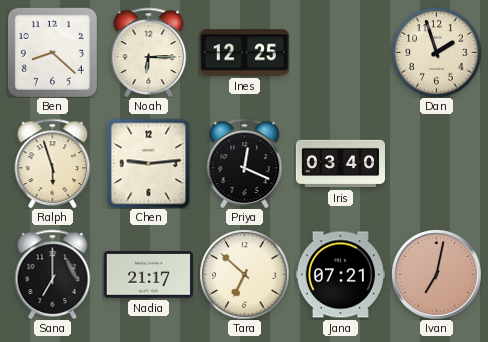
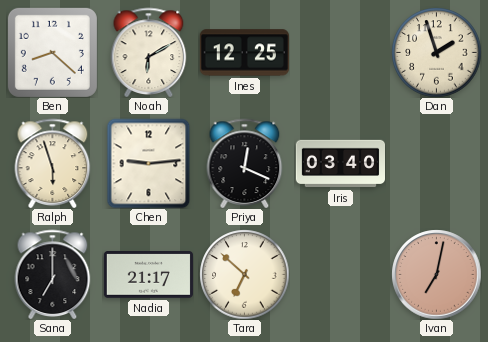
Noah: 6:15 -> 6:10
Jana: 07:21 -> none
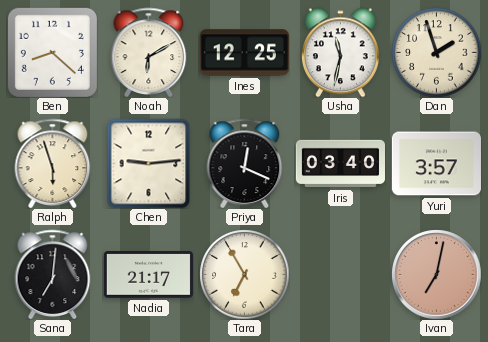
Usha: none -> 11:32
Yuri: none -> 3:57
Sana: 7:00 -> 7:01
Tara: 6:52 -> 6:55
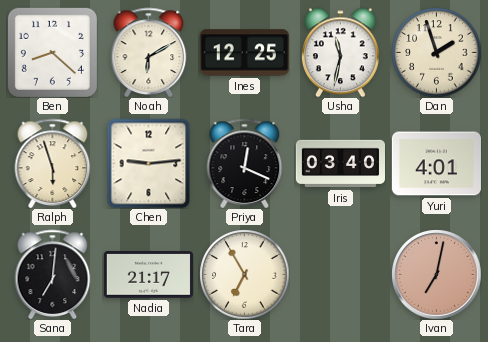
Yuri: 3:57 -> 4:01
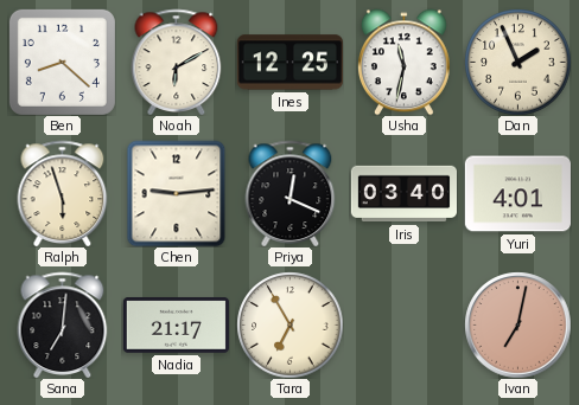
Dan: 1:57 -> 1:56
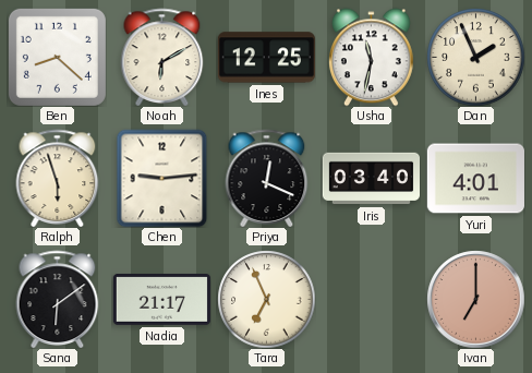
Sana: 7:01 -> 6:09
Tara: 6:55 -> 6:56
Ivan: 7:02 -> 7:00
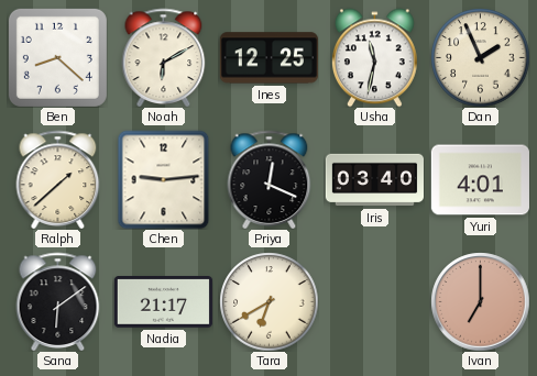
Ralph: 5:57 -> 1:38
Tara: 6:56 -> 6:40
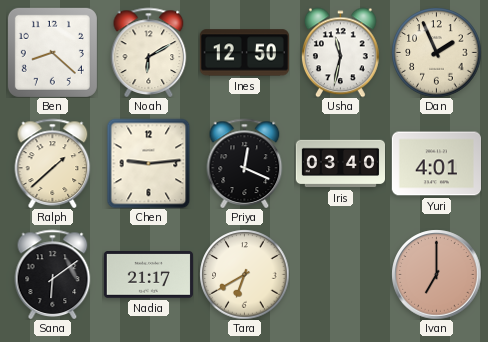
Ines: 12:25 -> 12:50
